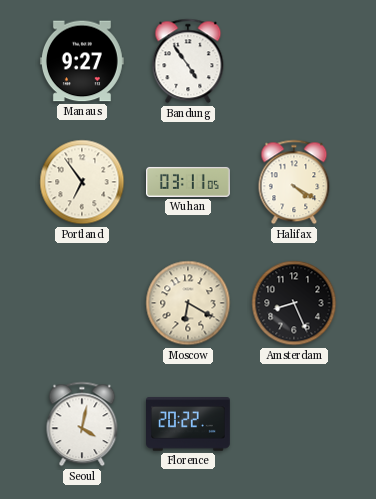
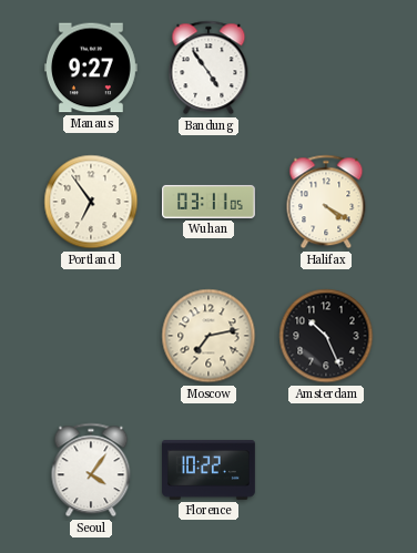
Moscow: 6:20 -> 7:13
Amsterdam: 8:26 -> 10:26
Seoul: 4:02 -> 4:06
Florence: 20:22 -> 10:22
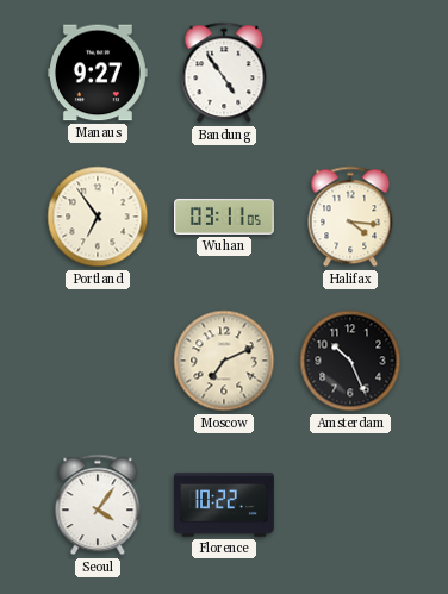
Halifax: 4:20 -> 4:16
Moscow: 7:13 -> 7:11
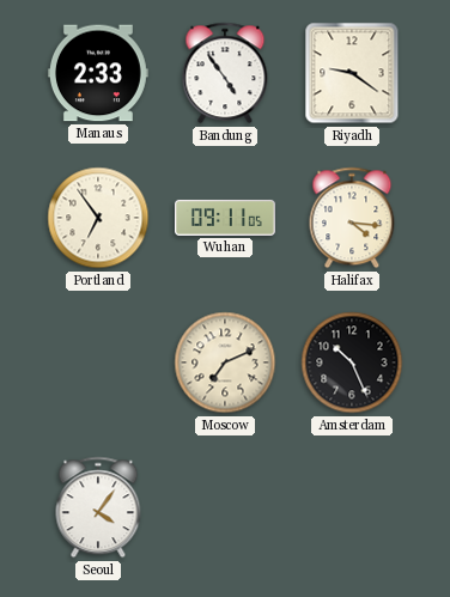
Manaus: 9:27 -> 2:33
Riyadh: none -> 9:21
Wuhan: 03:11 -> 09:11
Florence: 10:22 -> none
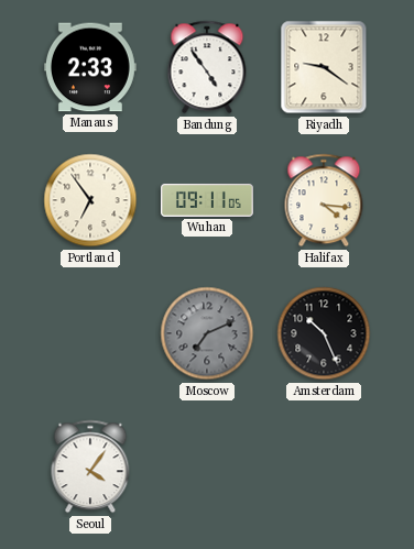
Moscow dial: cream -> grey
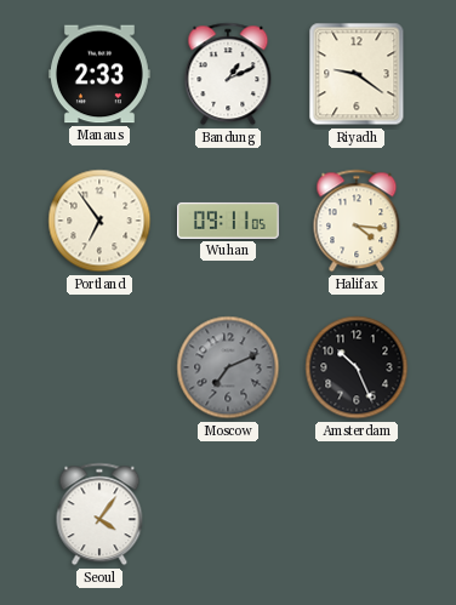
Bandung: 4:54 -> 1:11
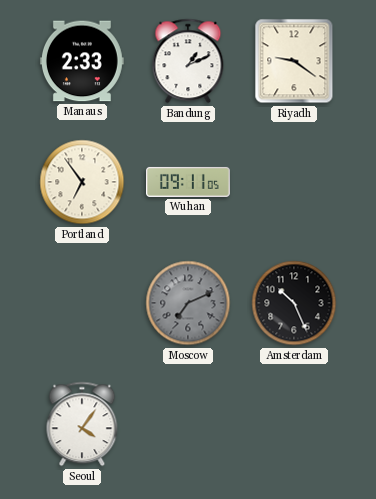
Halifax: 4:16 -> none
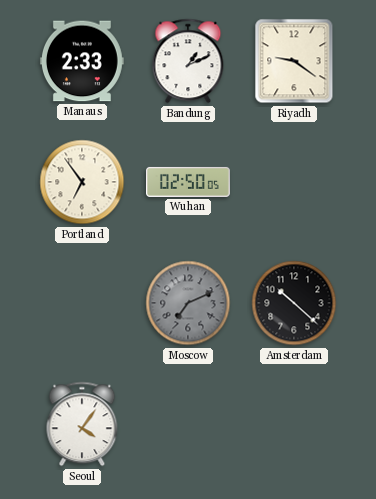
Wuhan: 09:11 -> 02:50
Amsterdam: 10:26 -> 10:22
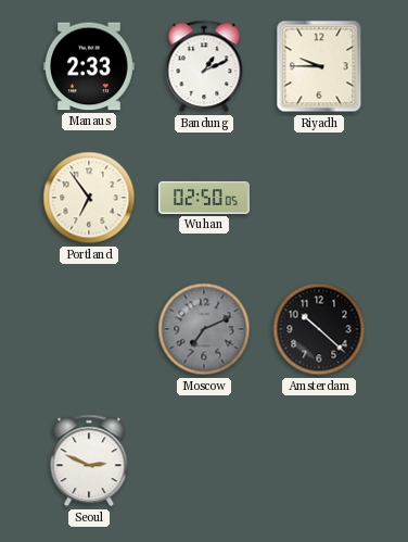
Riyadh: 9:21 -> 9:45
Seoul: 4:06 -> 2:49
